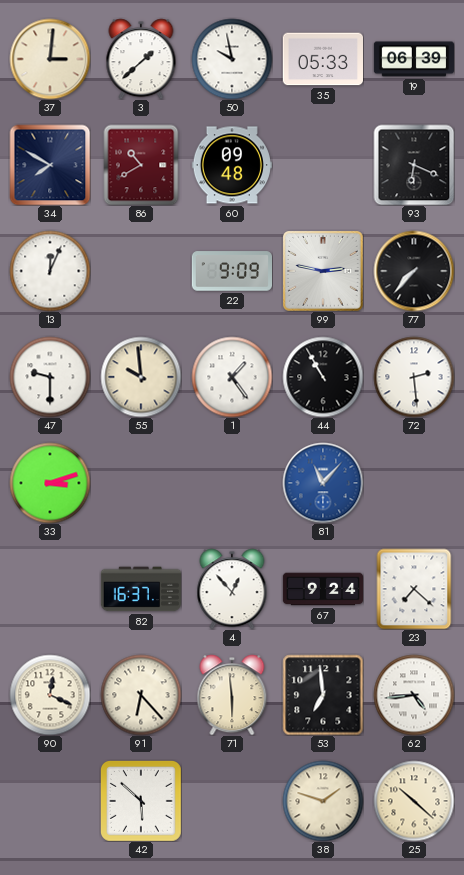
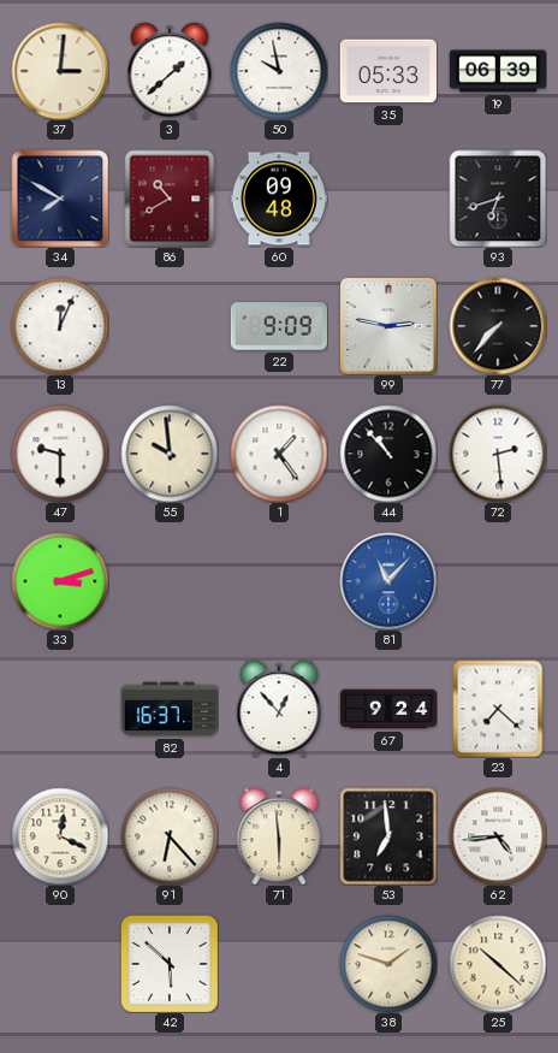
93: 6:19 -> 6:42
44: 10:55 -> 10:53
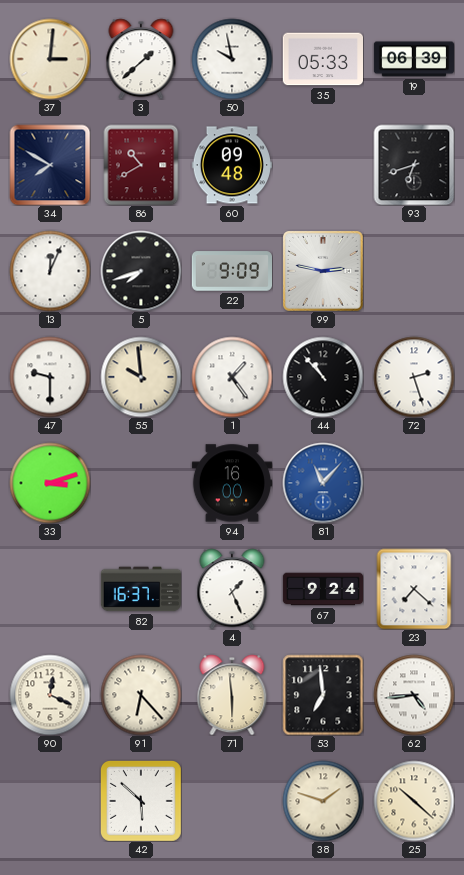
5: none -> 7:42
77: 7:37 -> none
72: 2:29 -> 2:27
94: none -> 16:00
4: 12:53 -> 1:26
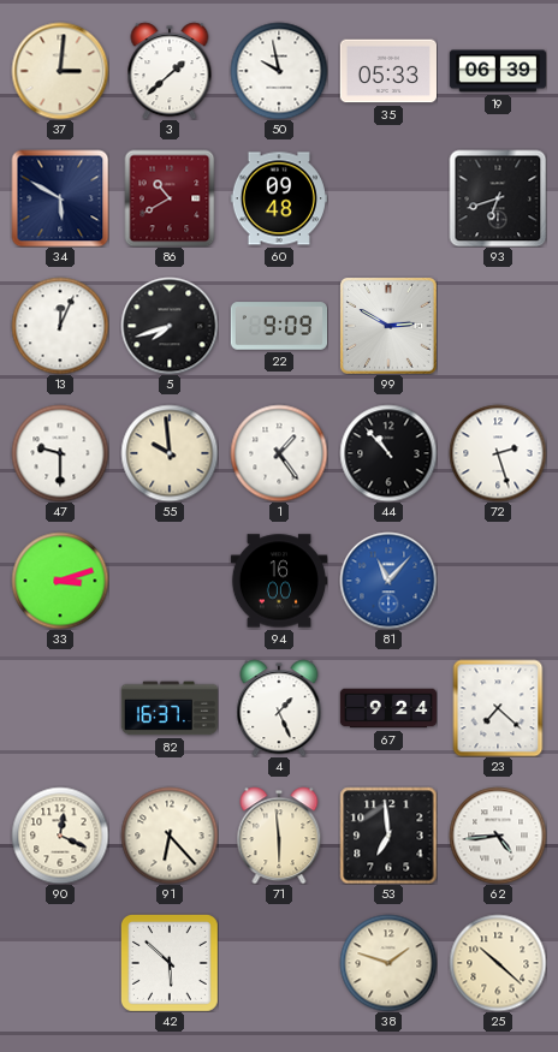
34: 7:50 -> 5:50
99: 2:47 -> 2:50
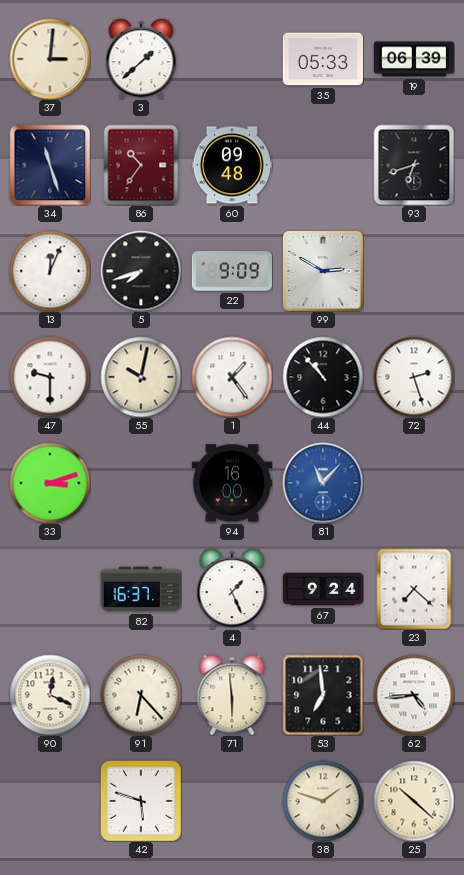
50: 9:58 -> none
34: 5:50 -> 11:27
86: 10:40 -> 10:36
55: 9:59 -> 10:02
42: 5:52 -> 5:48
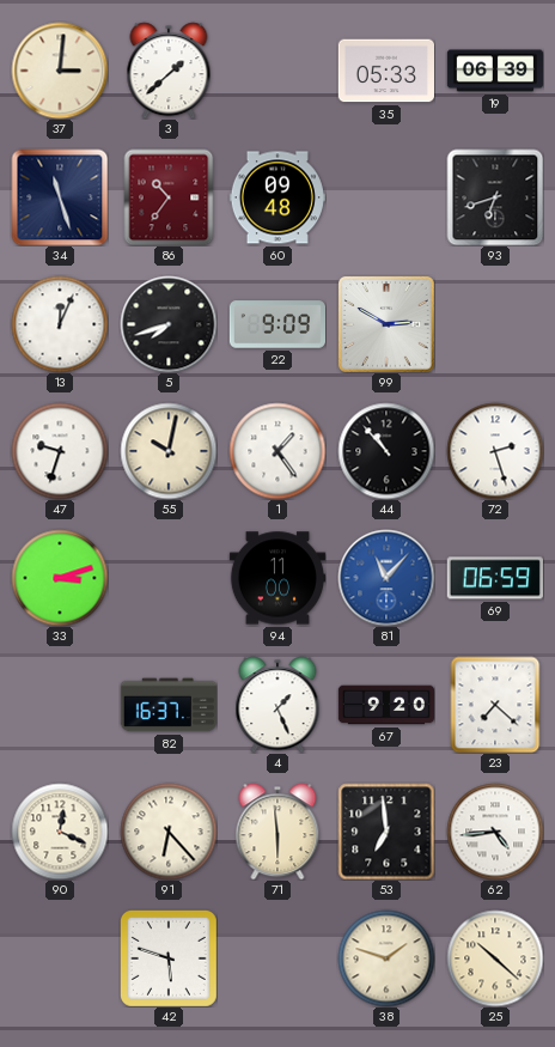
47: 9:30 -> 9:33
94: 16:00 -> 11:00
69: none -> 06:59
67: 9:24 -> 9:20
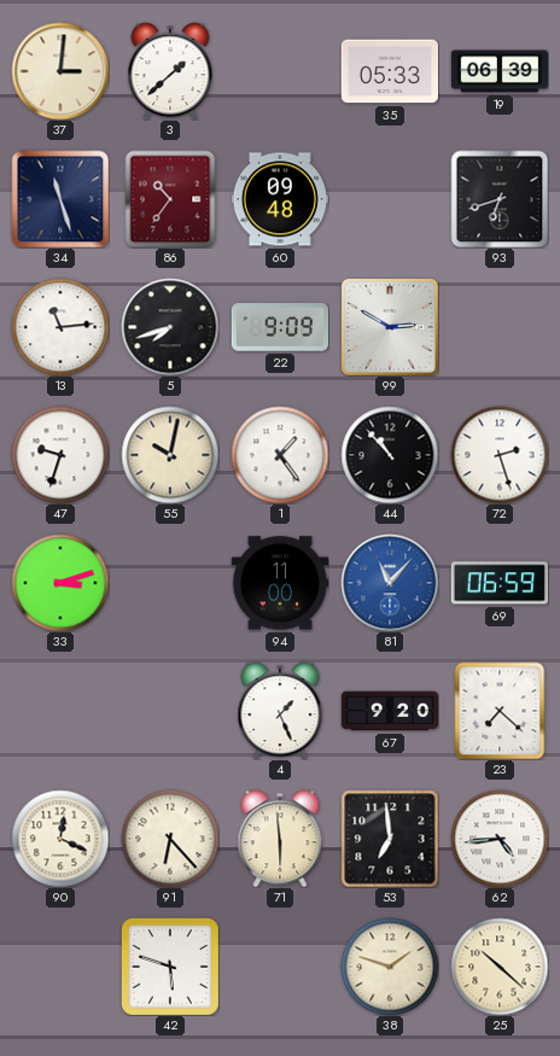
13: 12:04 -> 11:14
82: 16:37 -> none
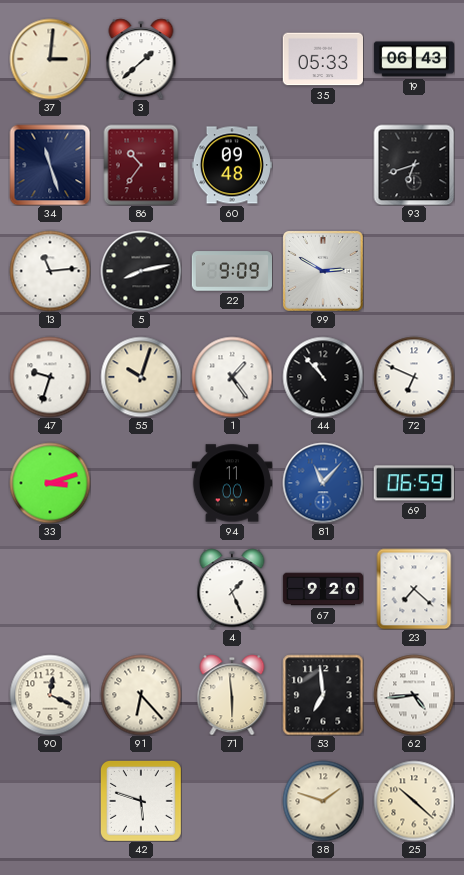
19: 06:39 -> 06:43
5: 7:42 -> 8:13
55: 10:02 -> 10:03
72: 2:27 -> 6:49
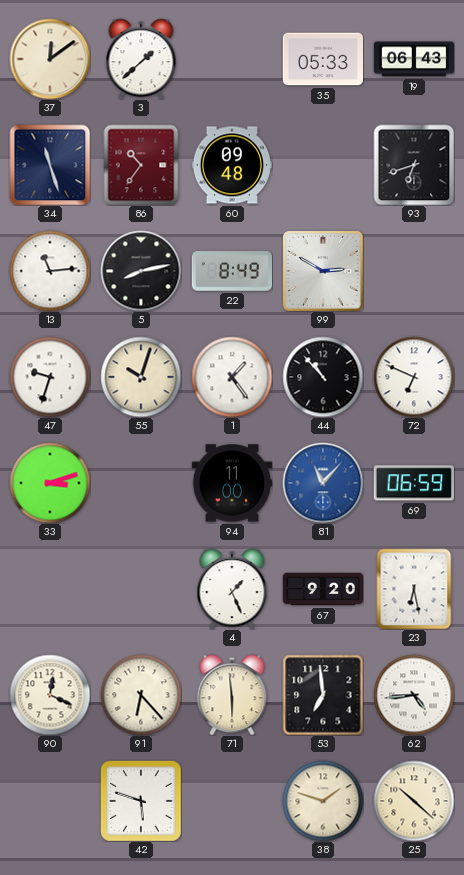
37: 3:01 -> 12:09
22: 9:09 -> 8:49
23: 7:22 -> 6:28
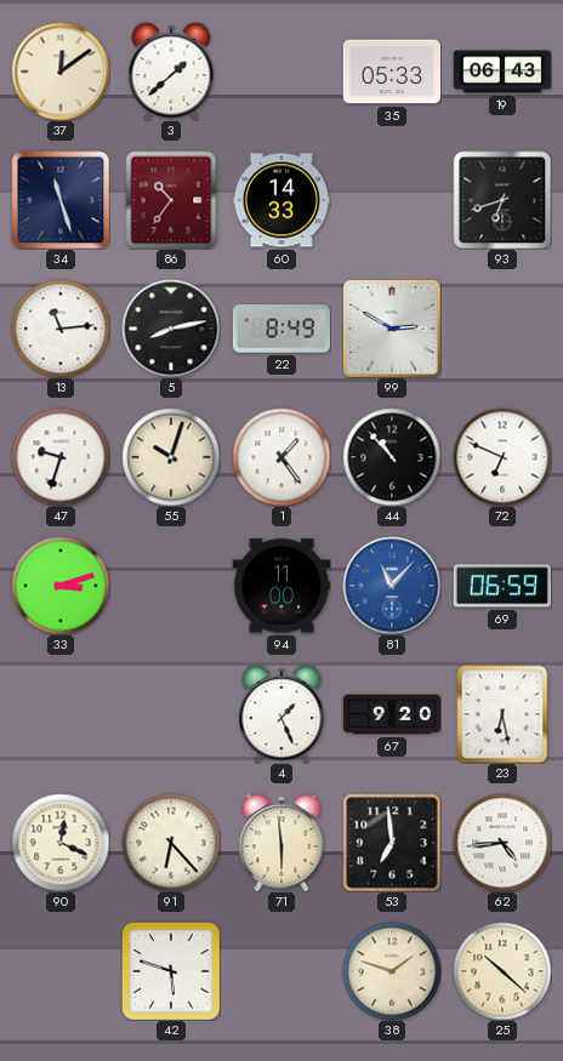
60: 09:48 -> 14:33
